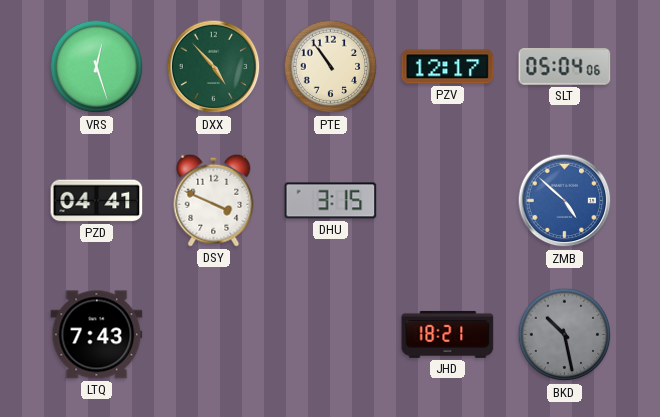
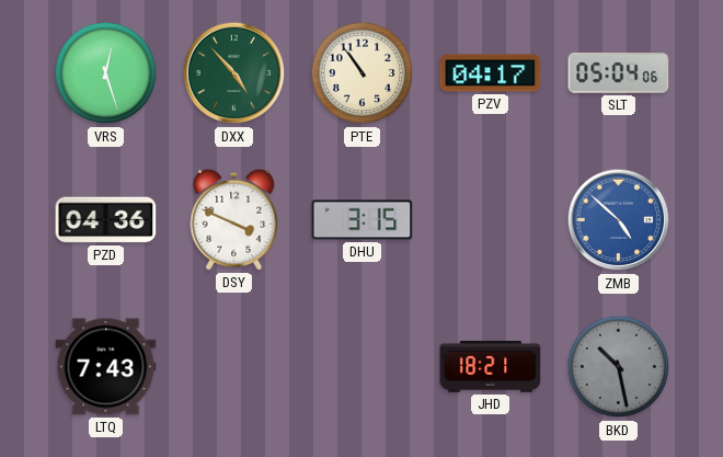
PZV: 12:17 -> 04:17
PZD: 04:41 -> 04:36
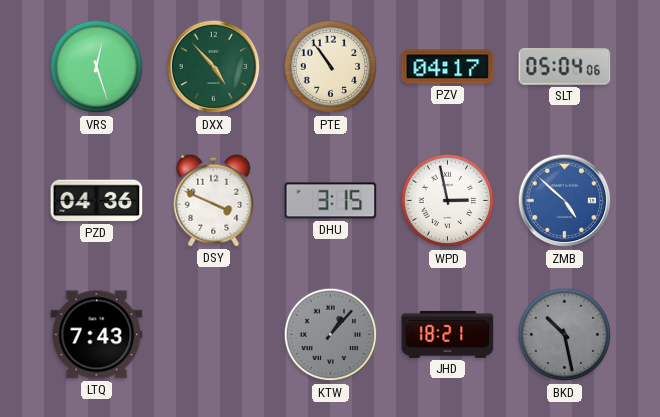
WPD: none -> 2:58
KTW: none -> 1:07
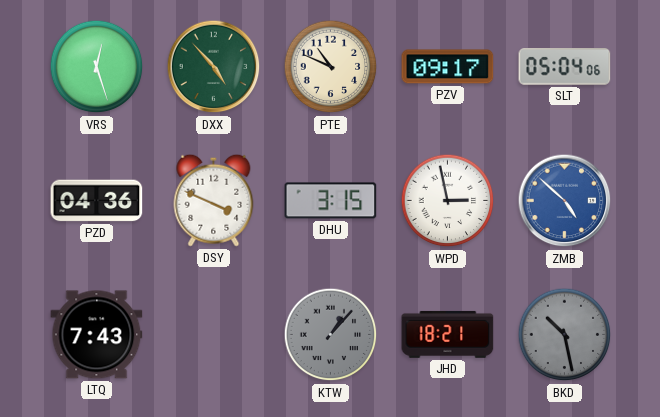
PTE: 10:54 -> 10:49
PZV: 04:17 -> 09:17
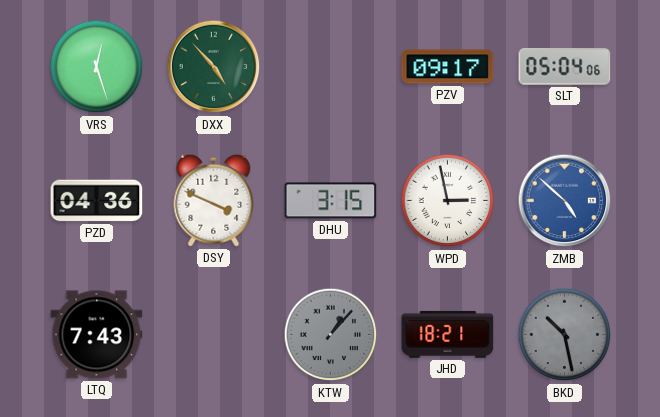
PTE: 10:49 -> none
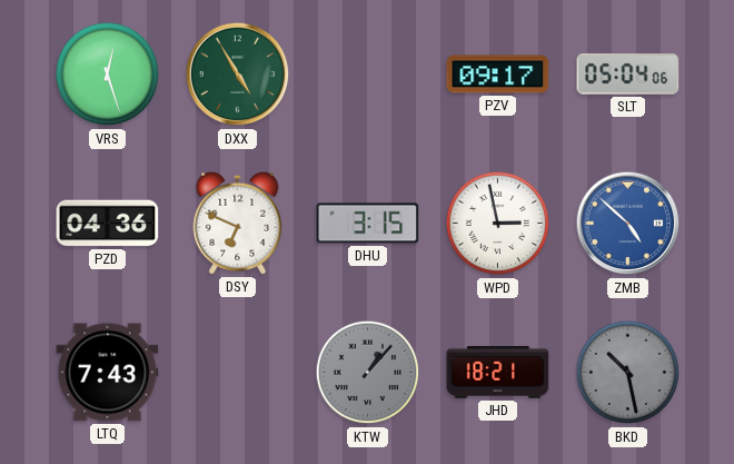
DXX: 4:53 -> 4:55
DSY: 3:49 -> 6:49
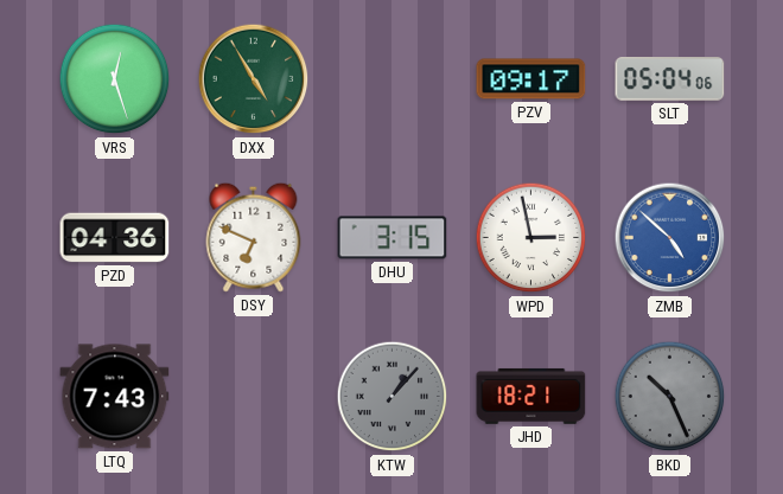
BKD: 10:28 -> 10:26
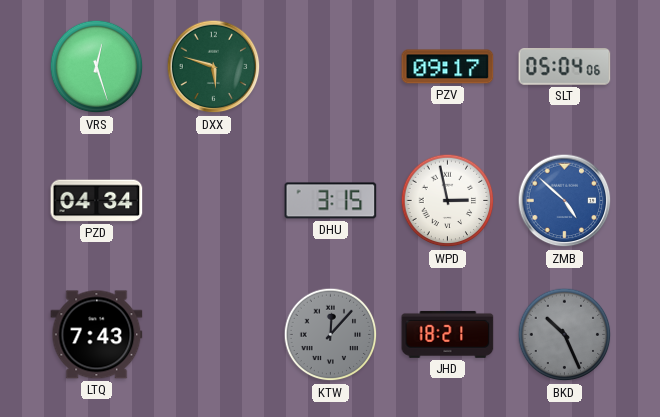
DXX: 4:55 -> 5:48
PZD: 04:36 -> 04:34
DSY: 6:49 -> none
KTW: 1:07 -> 12:07
